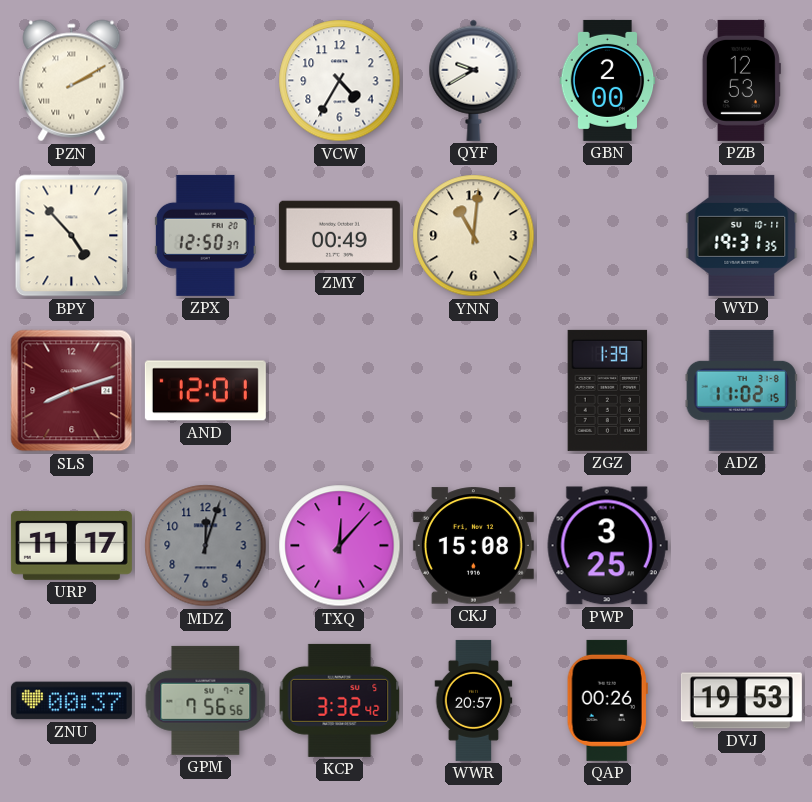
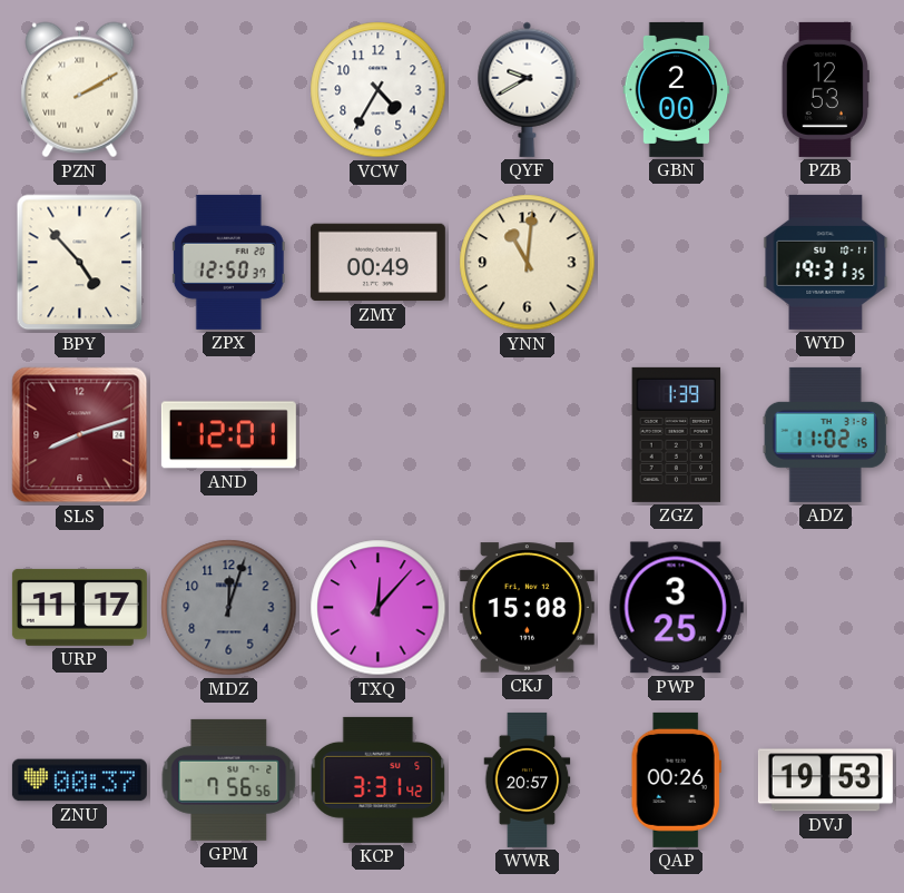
KCP: 3:32 -> 3:31
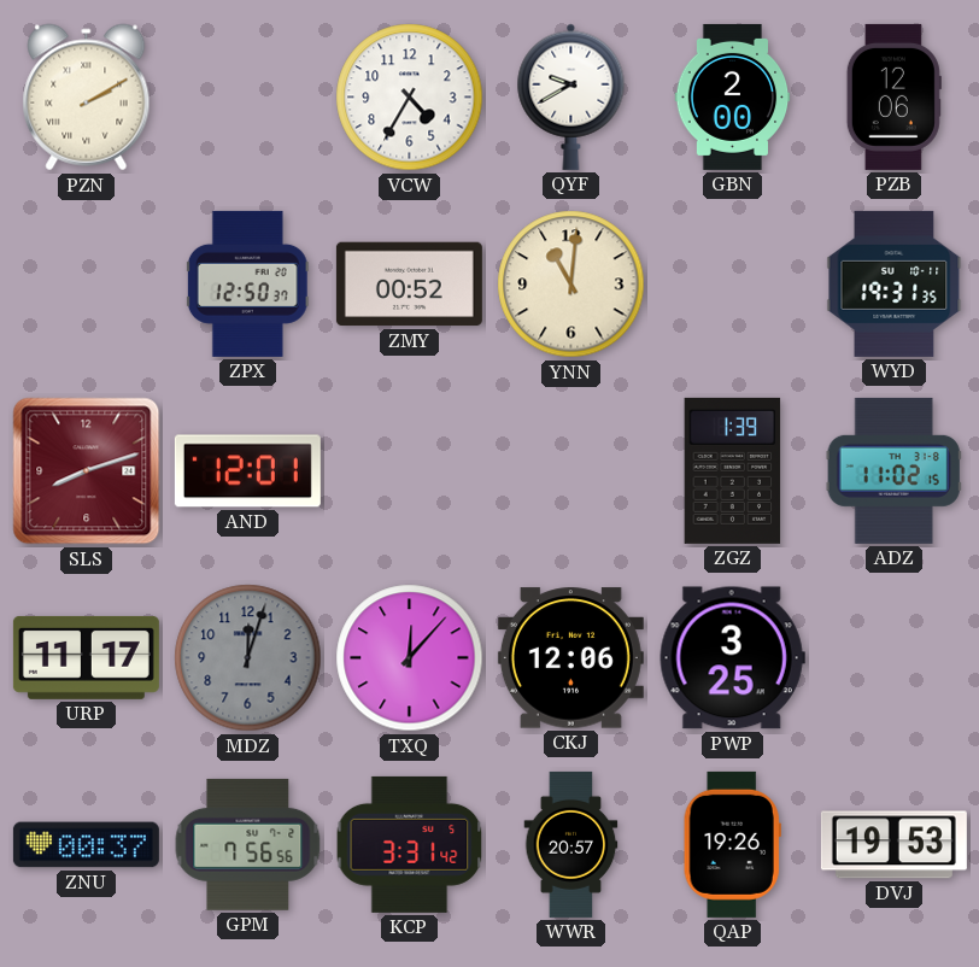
PZB: 12:53 -> 12:06
BPY: 4:53 -> none
ZMY: 00:49 -> 00:52
CKJ: 15:08 -> 12:06
QAP: 00:26 -> 19:26
